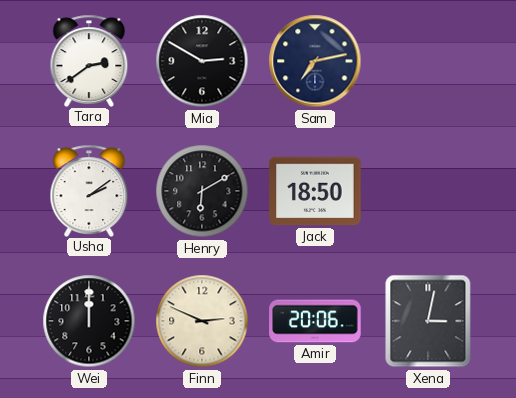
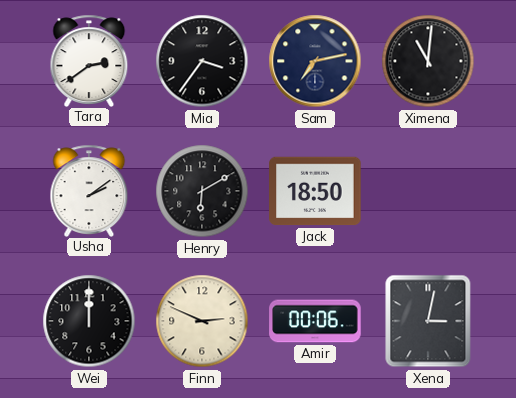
Mia: 2:50 -> 3:36
Ximena: none -> 11:01
Amir: 20:06 -> 00:06
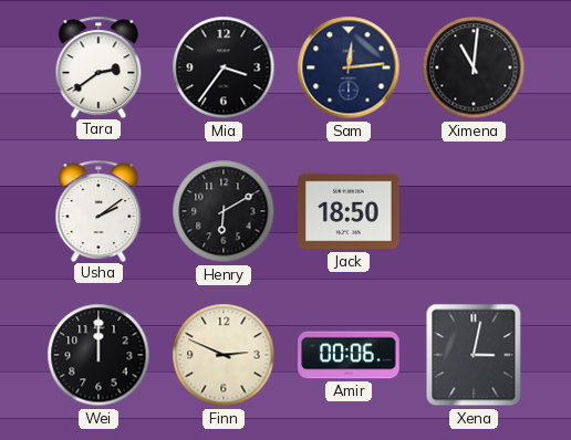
Sam: 7:13 -> 12:14
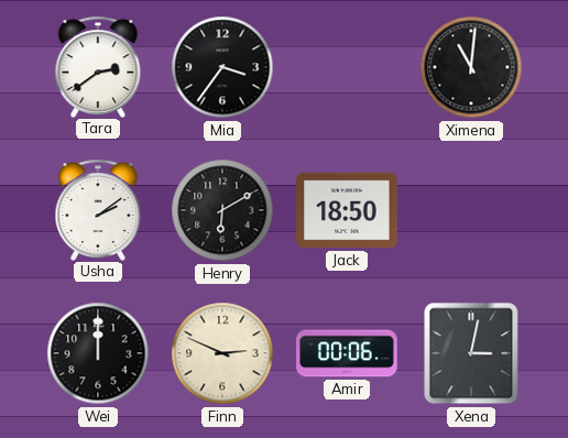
Sam: 12:14 -> none
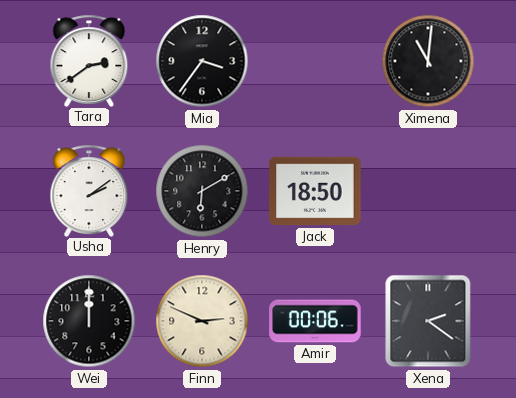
Xena: 3:02 -> 2:21
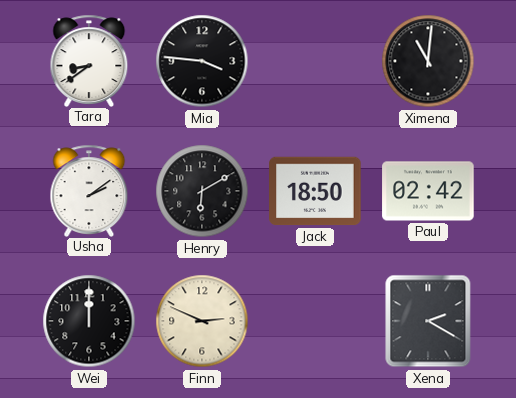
Tara: 2:39 -> 8:39
Mia: 3:36 -> 3:46
Paul: none -> 02:42
Amir: 00:06 -> none
Xena: 2:21 -> 2:20
